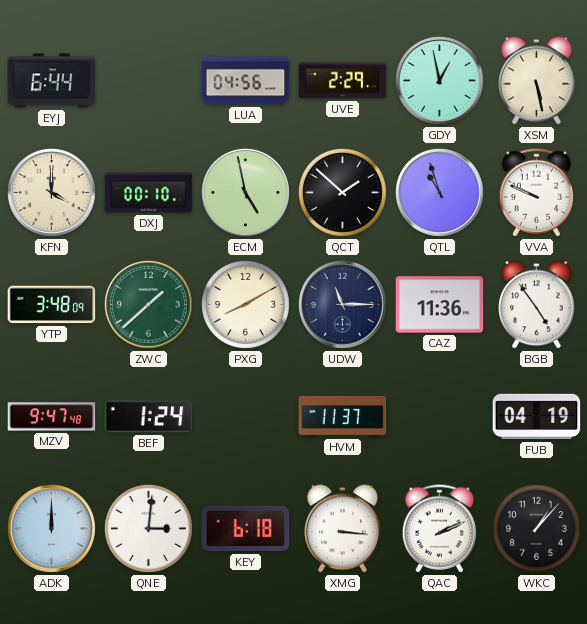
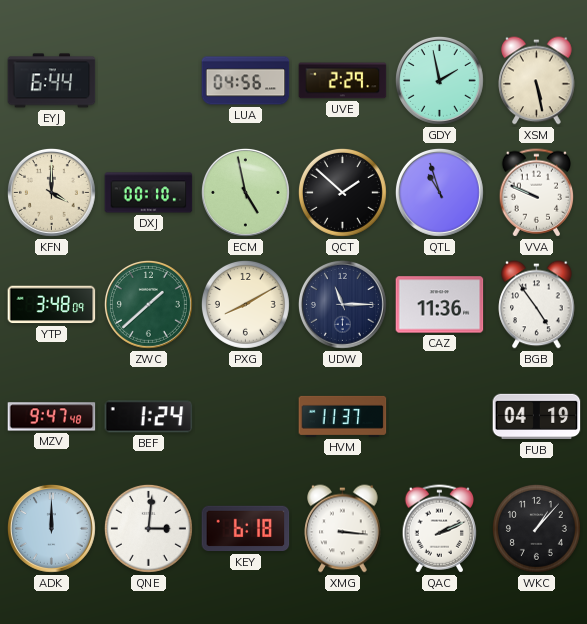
GDY: 12:58 -> 1:58
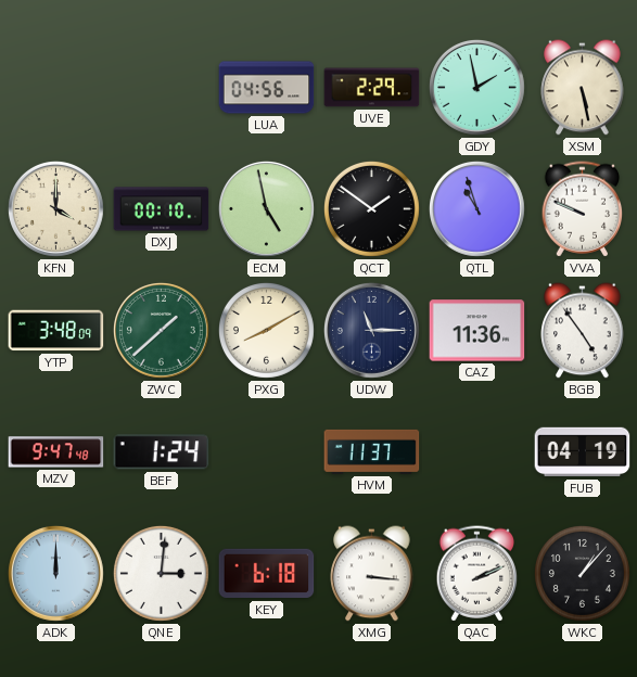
EYJ: 6:44 -> none
QCT: 1:52 -> 1:51
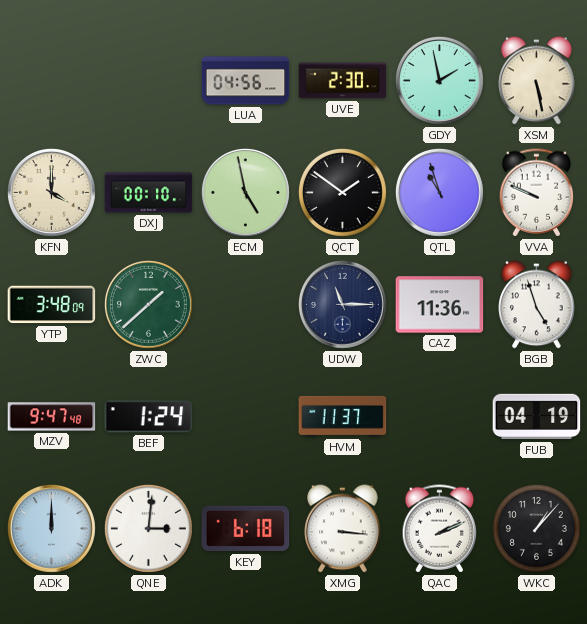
UVE: 2:29 -> 2:30
PXG: 8:10 -> none
BGB: 4:54 -> 4:57
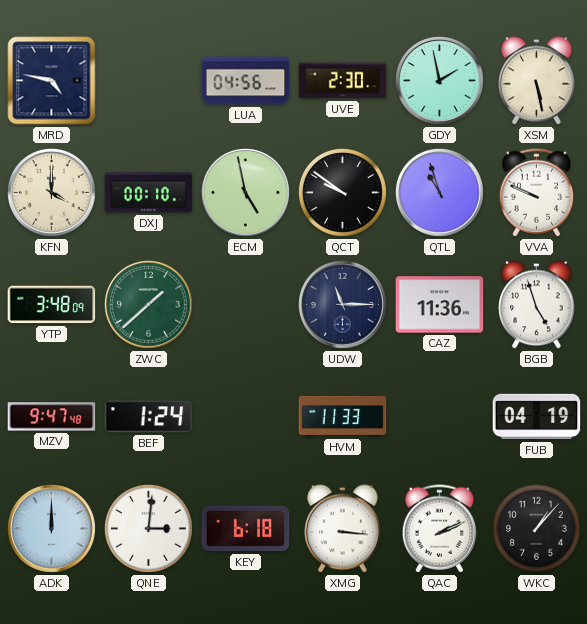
MRD: none -> 4:47
QCT: 1:51 -> 9:51
HVM: 11:37 -> 11:33
